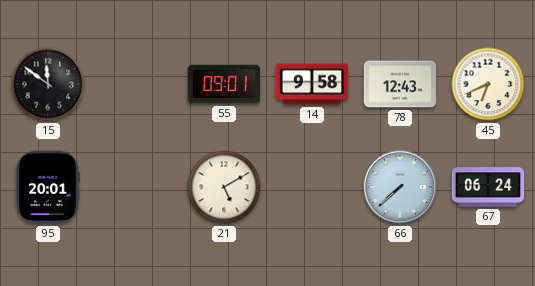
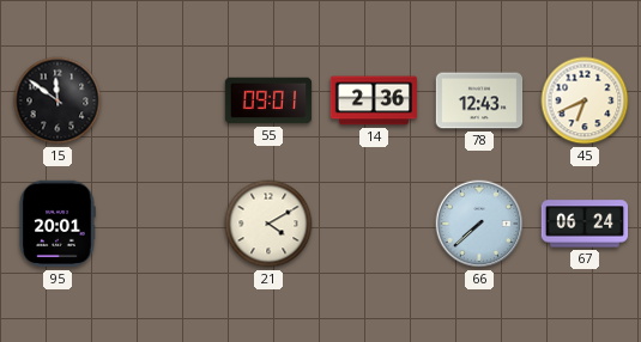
14: 9:58 -> 2:36
21: 5:10 -> 4:10
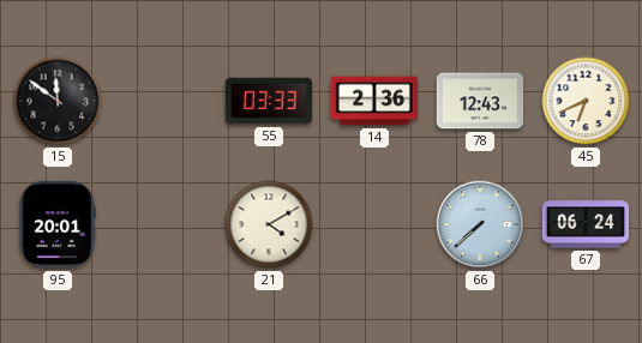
55: 09:01 -> 03:33
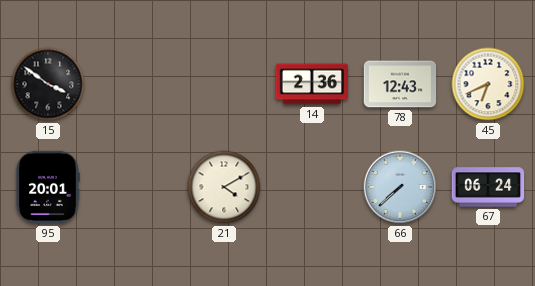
15: 11:51 -> 3:51
55: 03:33 -> none
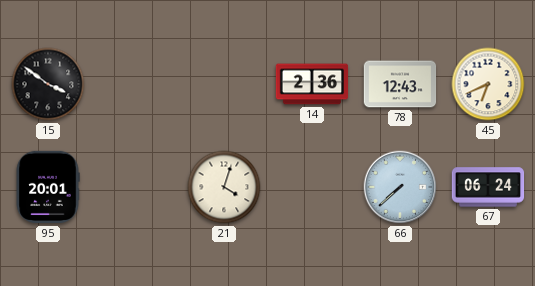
21: 4:10 -> 4:03
